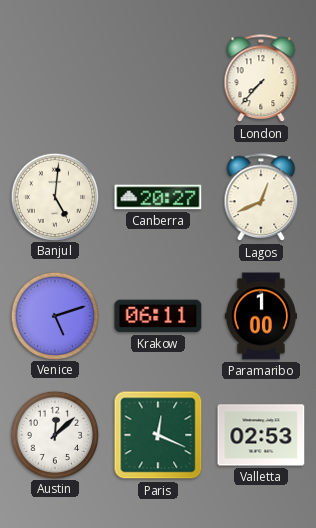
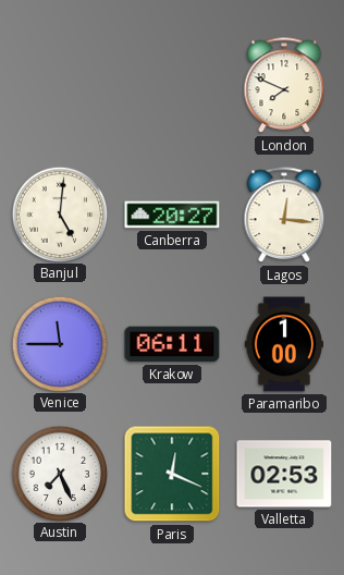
London: 7:37 -> 7:49
Lagos: 12:41 -> 12:16
Venice: 5:12 -> 11:45
Austin: 12:08 -> 7:26
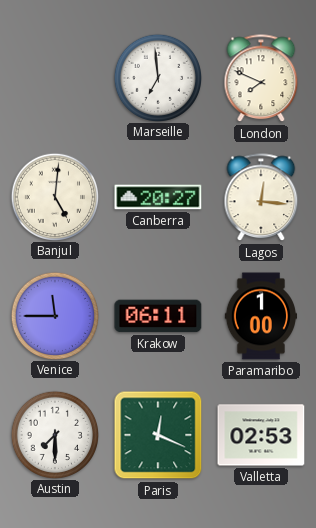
Marseille: none -> 6:59
Austin: 7:26 -> 7:30
